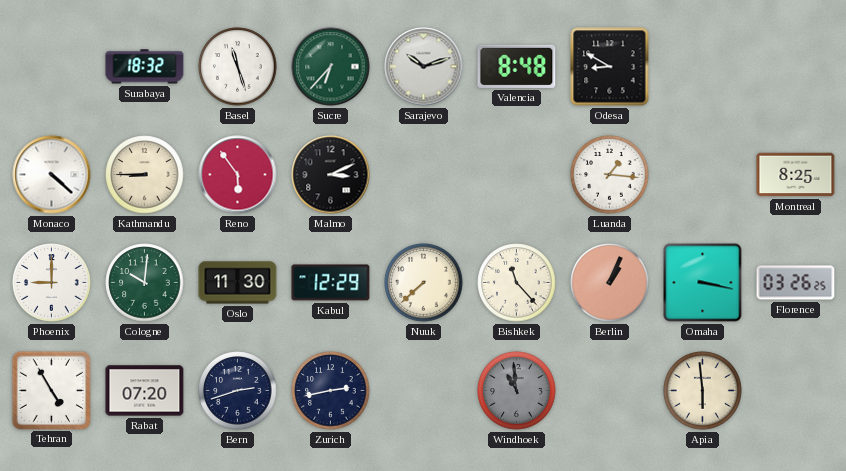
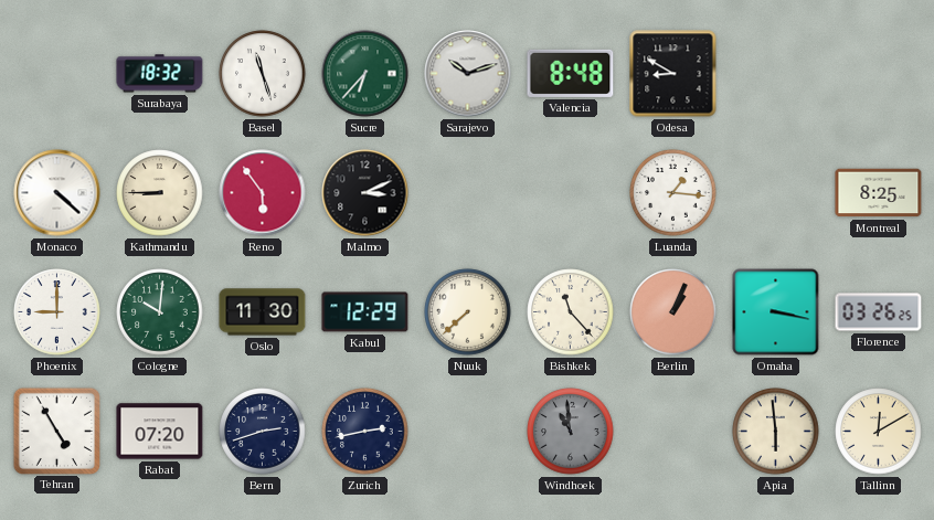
Tallinn: none -> 12:10
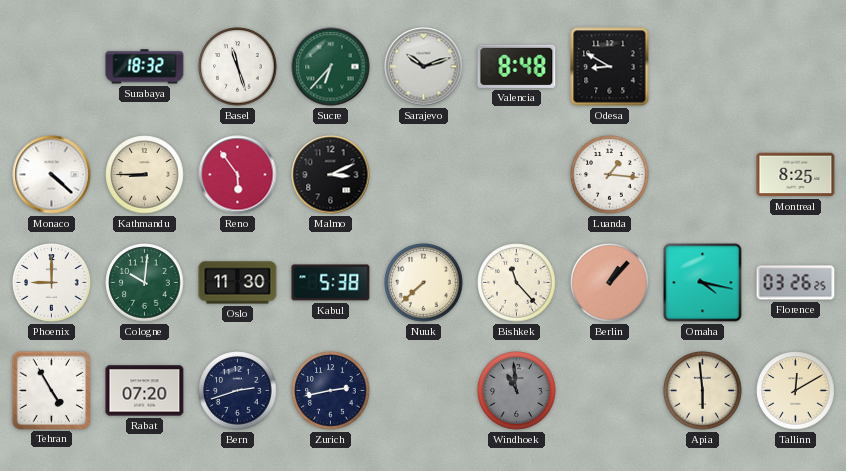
Kabul: 12:29 -> 5:38
Berlin: 1:04 -> 1:07
Omaha: 3:17 -> 4:17
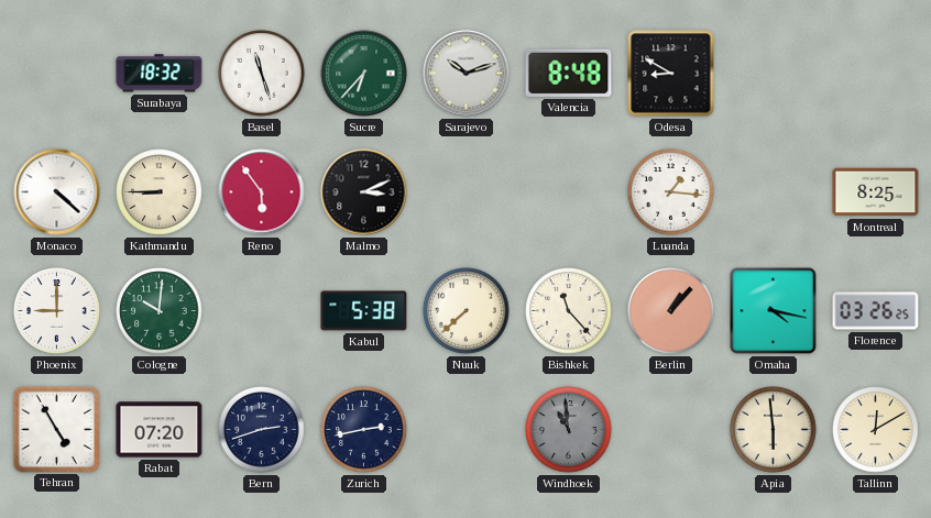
Oslo: 11:30 -> none
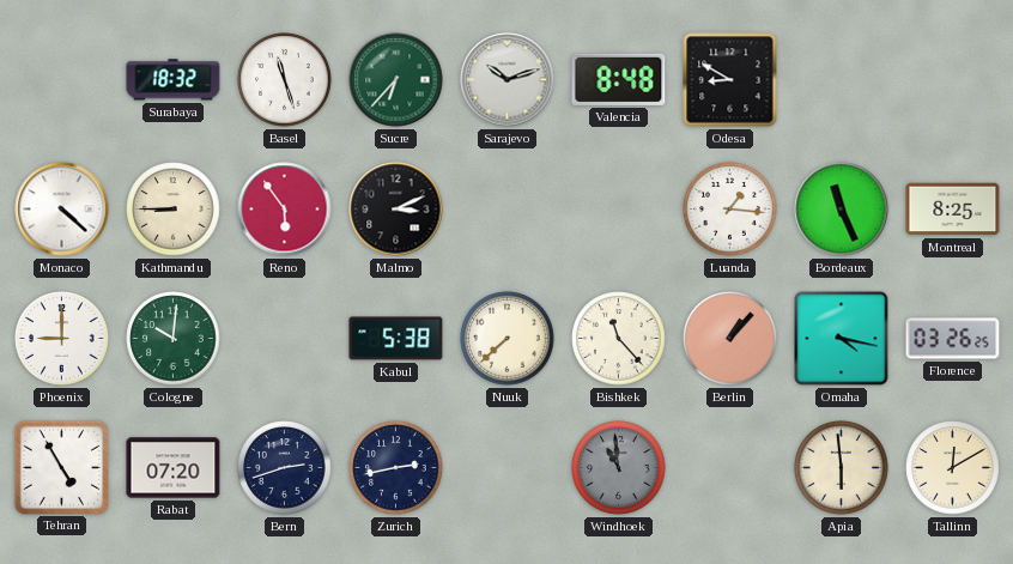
Bordeaux: none -> 11:26
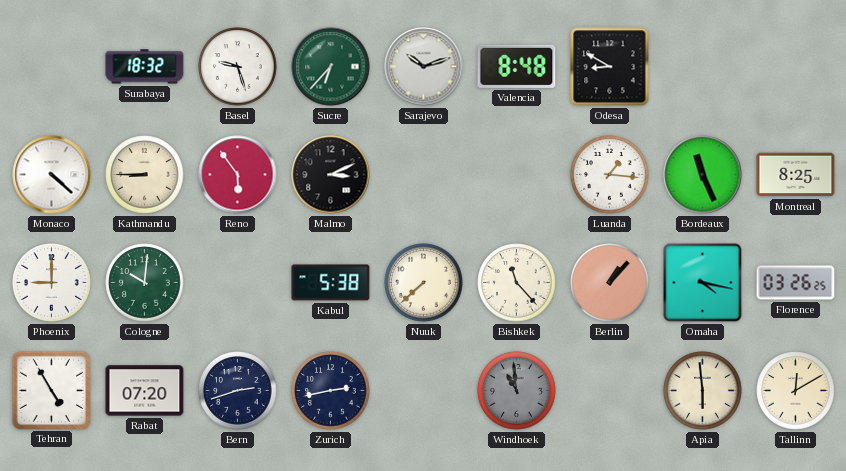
Basel: 11:27 -> 9:27
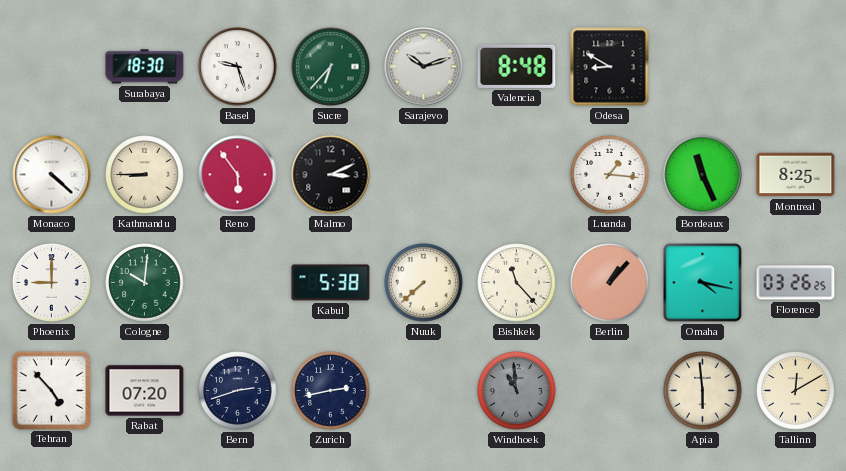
Surabaya: 18:32 -> 18:30
Tehran: 4:55 -> 4:53
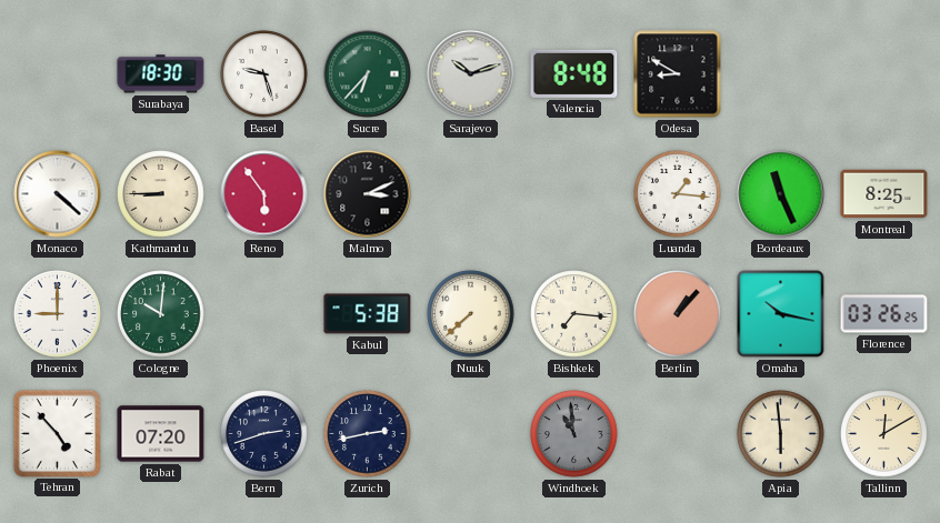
Bishkek: 11:23 -> 7:16
Omaha: 4:17 -> 10:17
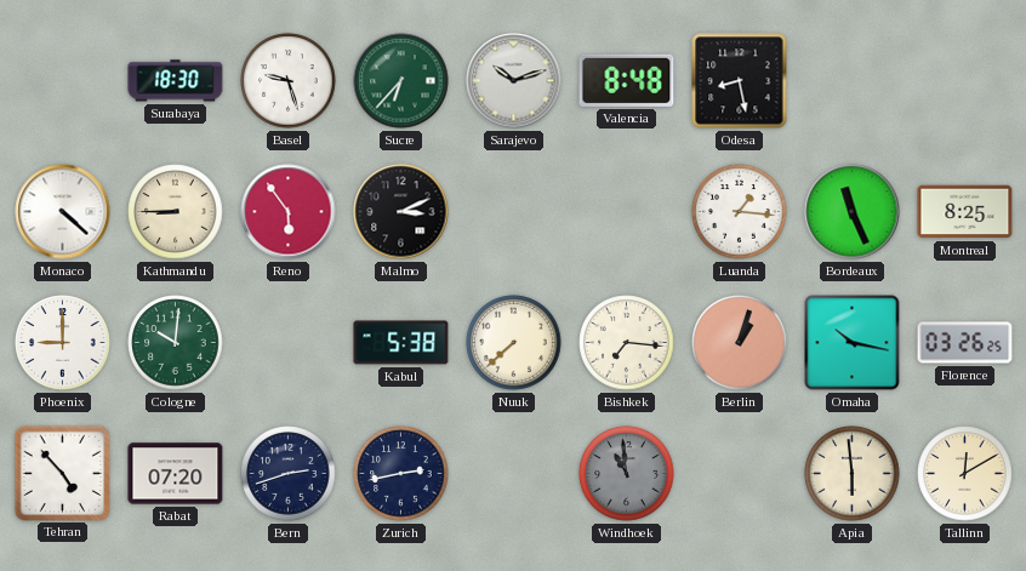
Odesa: 8:50 -> 8:28
Berlin: 1:07 -> 1:03
